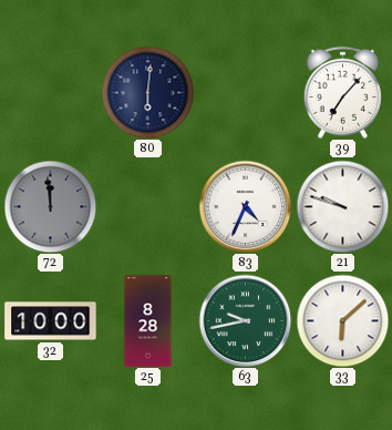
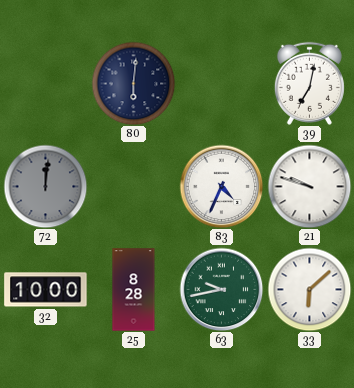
39: 7:07 -> 7:02
72: 11:59 -> 12:01
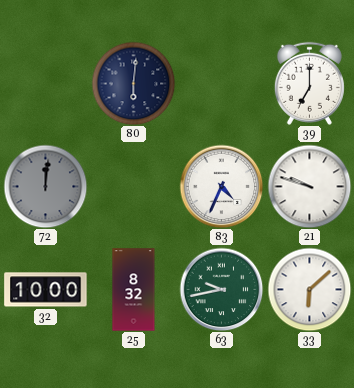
39: 7:02 -> 7:00
25: 8:28 -> 8:32
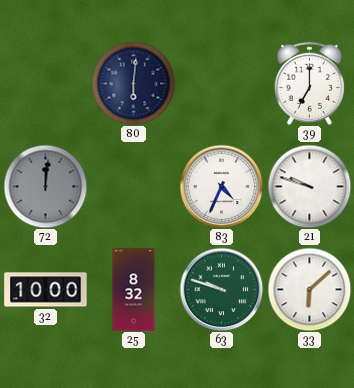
63: 9:43 -> 9:48
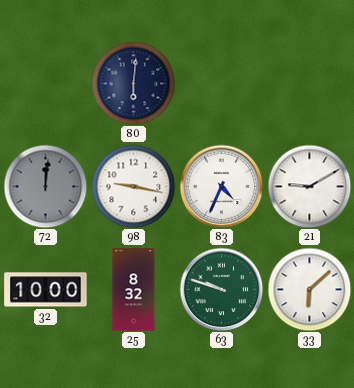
39: 7:00 -> none
98: none -> 9:17
21: 9:48 -> 9:10
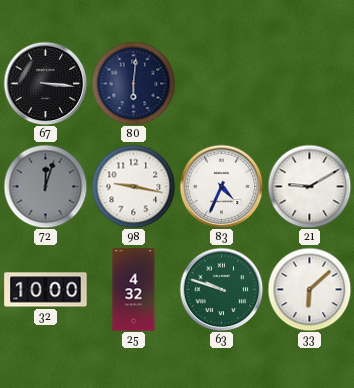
67: none -> 3:16
72: 12:01 -> 12:03
25: 8:32 -> 4:32
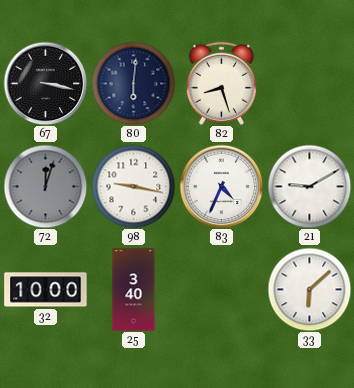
67: 3:16 -> 3:17
82: none -> 8:27
25: 4:32 -> 3:40
63: 9:48 -> none
